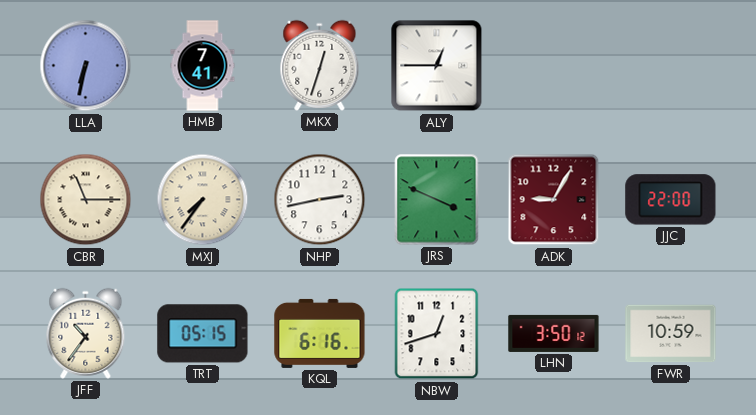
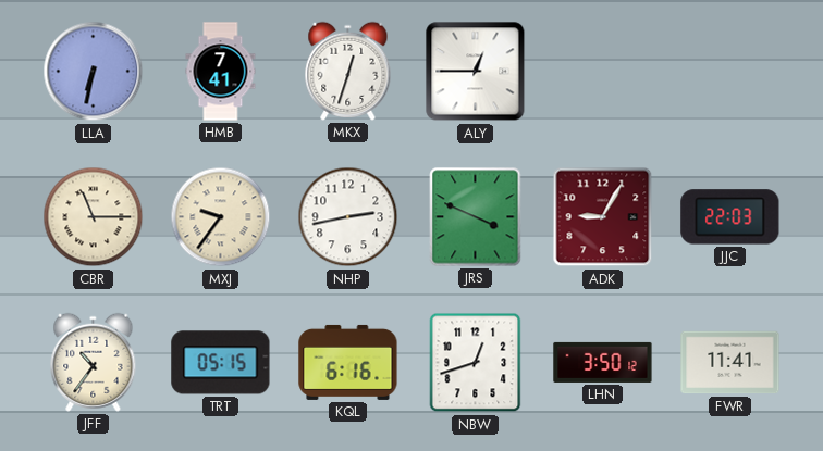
MXJ: 7:36 -> 9:36
JJC: 22:00 -> 22:03
FWR: 10:59 -> 11:41
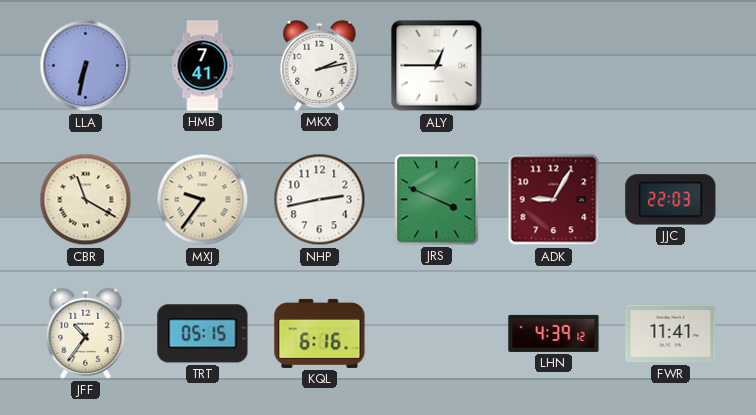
MKX: 12:33 -> 2:13
CBR: 11:15 -> 11:20
NBW: 12:42 -> none
LHN: 3:50 -> 4:39
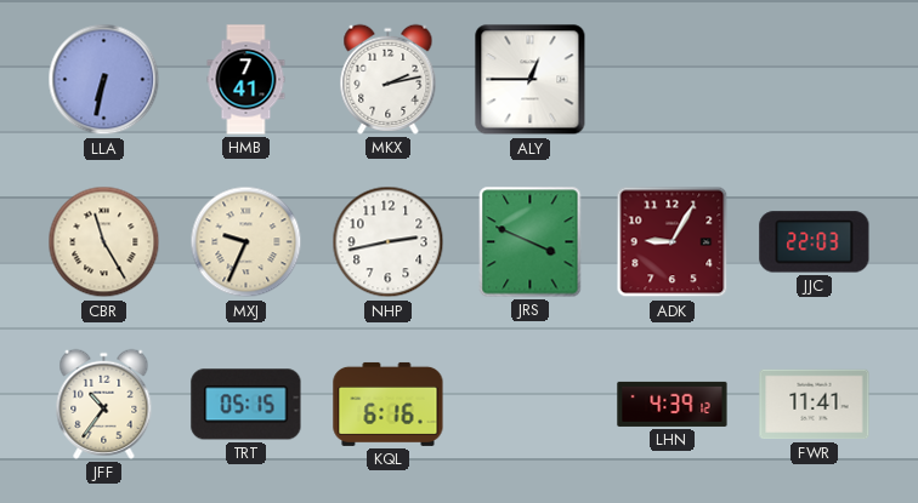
CBR: 11:20 -> 11:25
MXJ: 9:36 -> 9:34
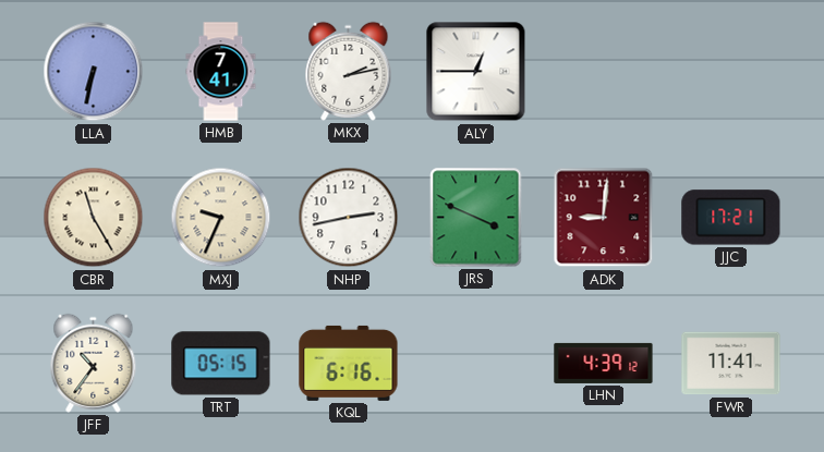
ADK: 9:05 -> 9:01
JJC: 22:03 -> 17:21
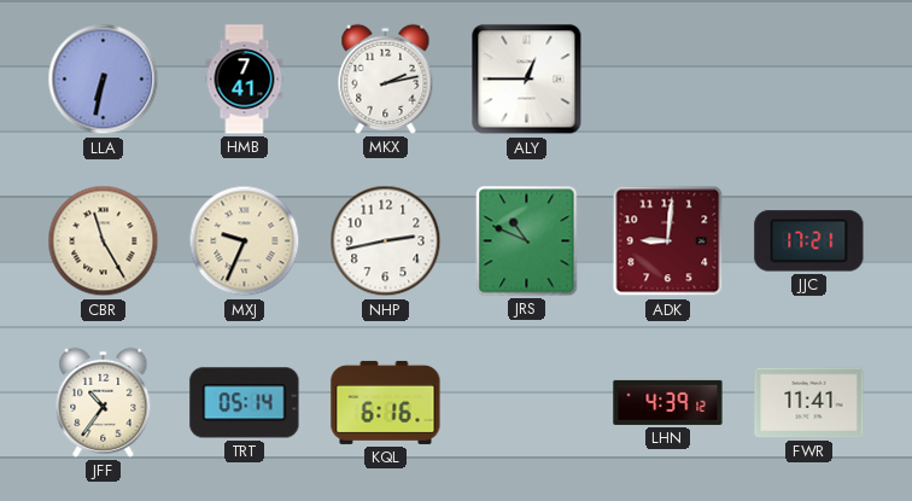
JRS: 3:49 -> 10:49
TRT: 05:15 -> 05:14
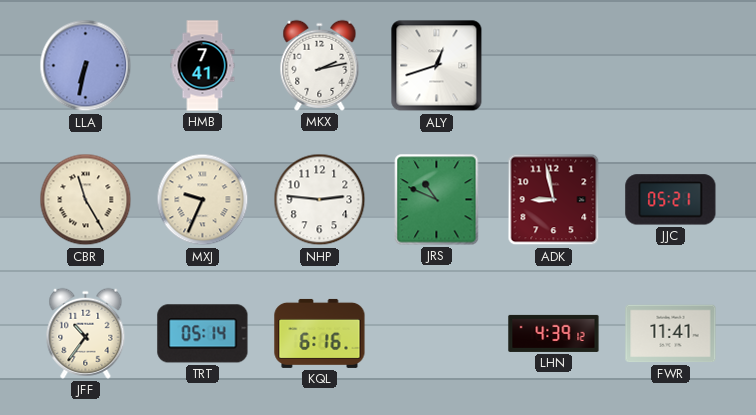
ALY: 12:45 -> 12:42
NHP: 2:43 -> 2:46
ADK: 9:01 -> 8:58
JJC: 17:21 -> 05:21
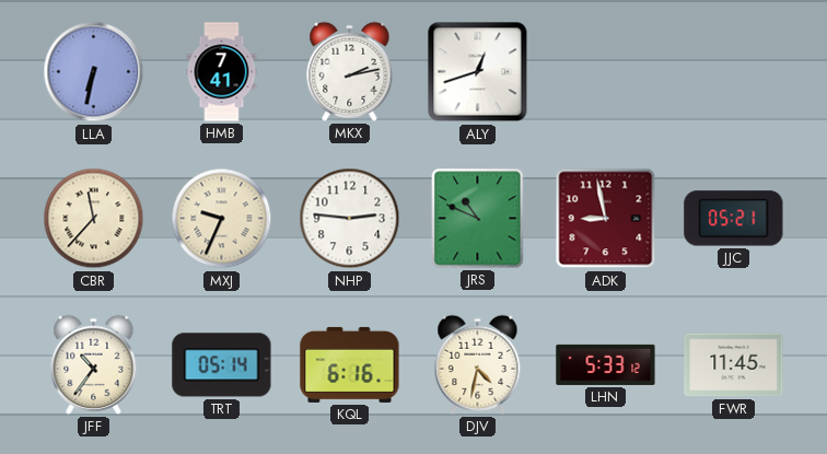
CBR: 11:25 -> 11:37
DJV: none -> 4:32
LHN: 4:39 -> 5:33
FWR: 11:41 -> 11:45
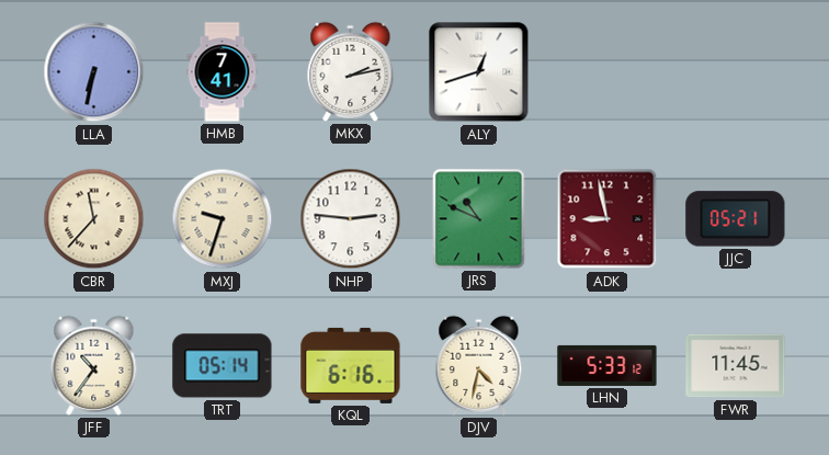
MXJ: 9:34 -> 9:33
